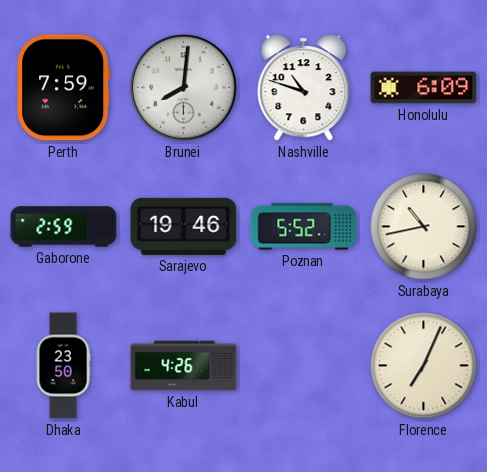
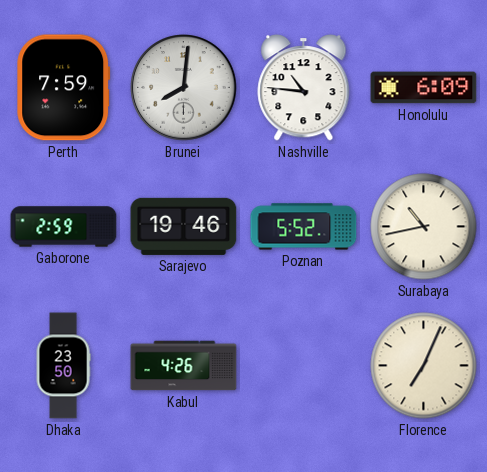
Nashville: 10:48 -> 10:46
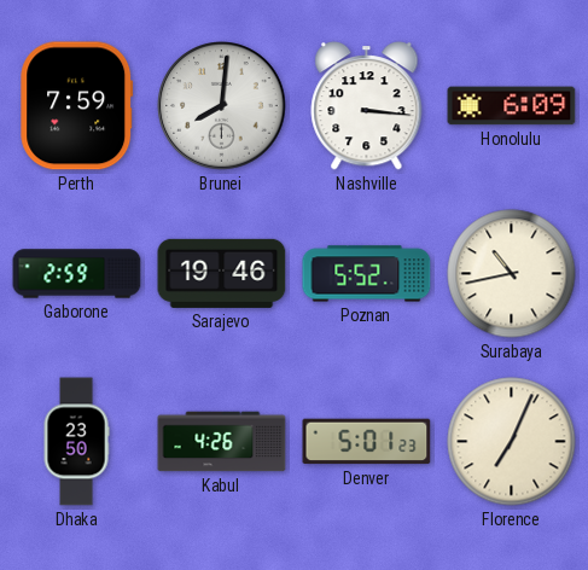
Nashville: 10:46 -> 3:16
Denver: none -> 5:01
